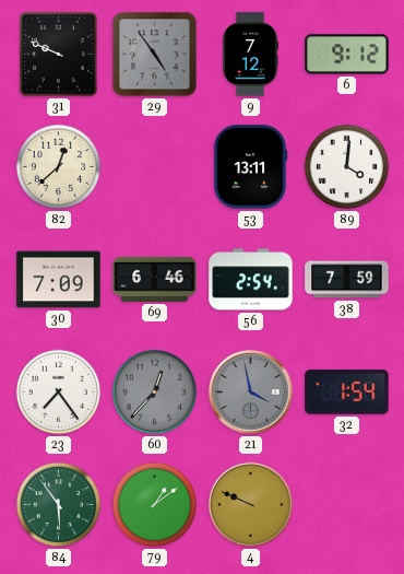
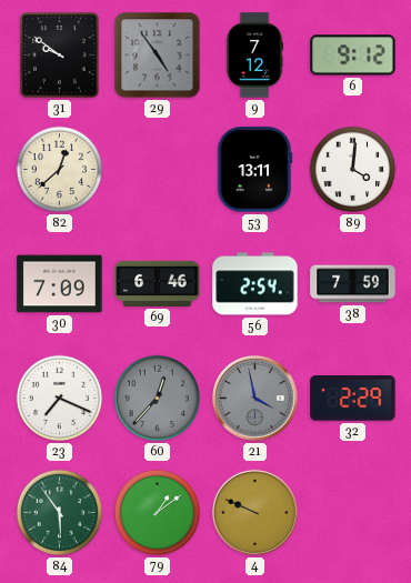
31: 9:49 -> 9:51
23: 7:24 -> 7:19
32: 1:54 -> 2:29
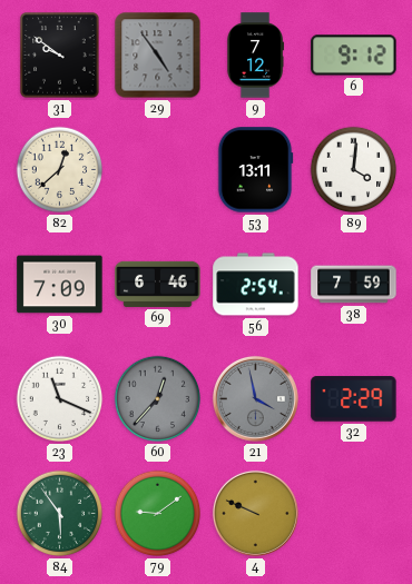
23: 7:19 -> 11:19
79: 1:09 -> 9:09
